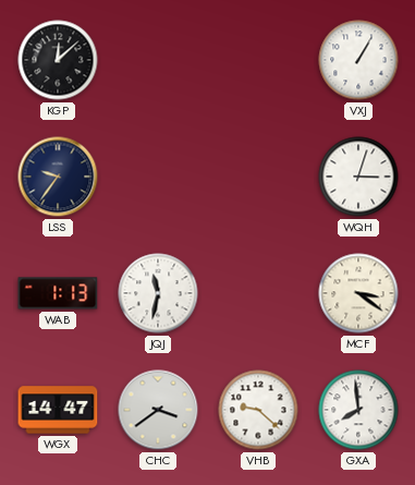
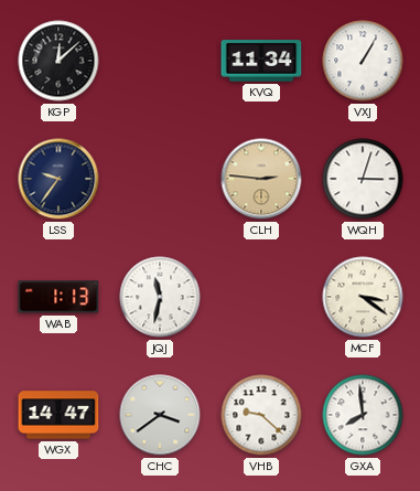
KVQ: none -> 11:34
CLH: none -> 2:46
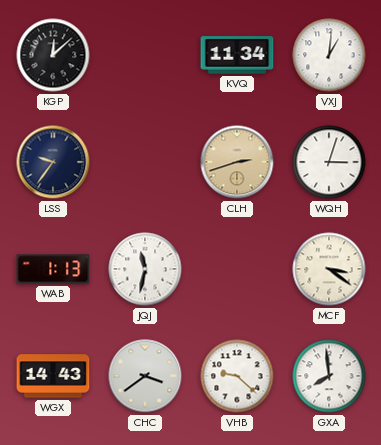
VXJ: 1:05 -> 1:01
CLH: 2:46 -> 2:42
WGX: 14:47 -> 14:43
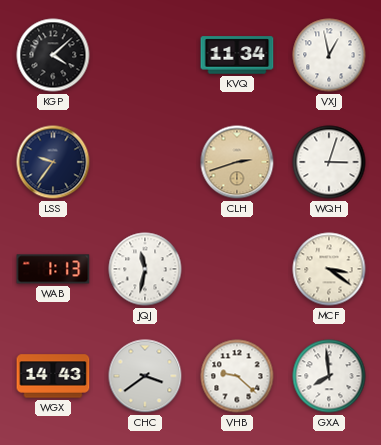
KGP: 12:08 -> 4:08
VXJ: 1:01 -> 12:58
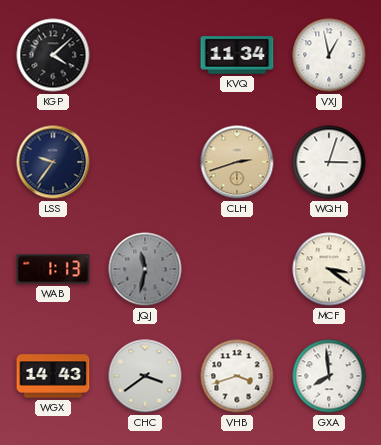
JQJ dial: white -> grey
VHB: 9:22 -> 3:42
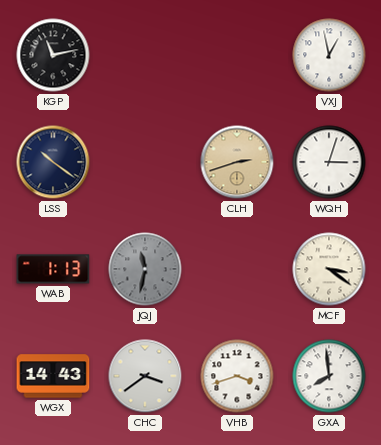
KGP: 4:08 -> 11:13
KVQ: 11:34 -> none
LSS: 9:36 -> 10:21
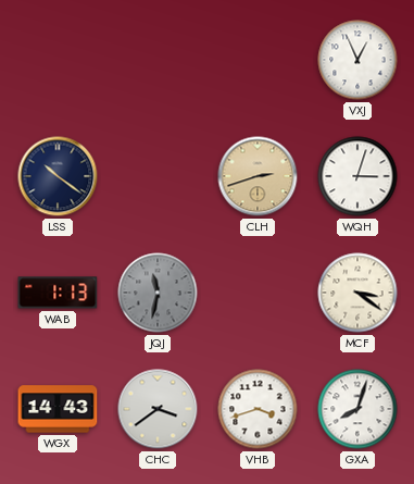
KGP: 11:13 -> none
VXJ: 12:58 -> 12:56
GXA: 7:59 -> 8:03
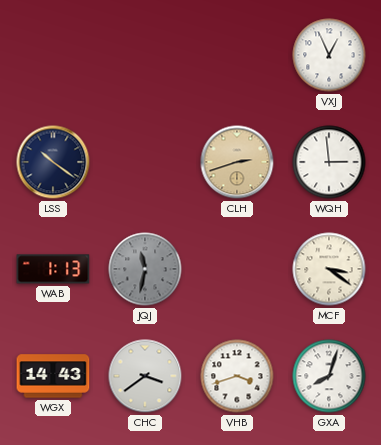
WQH: 3:03 -> 2:59
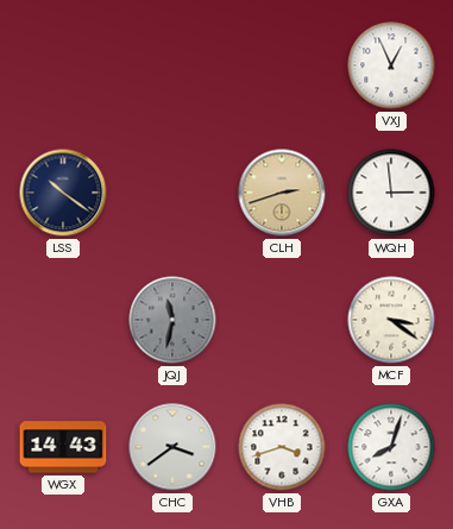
WAB: 1:13 -> none
